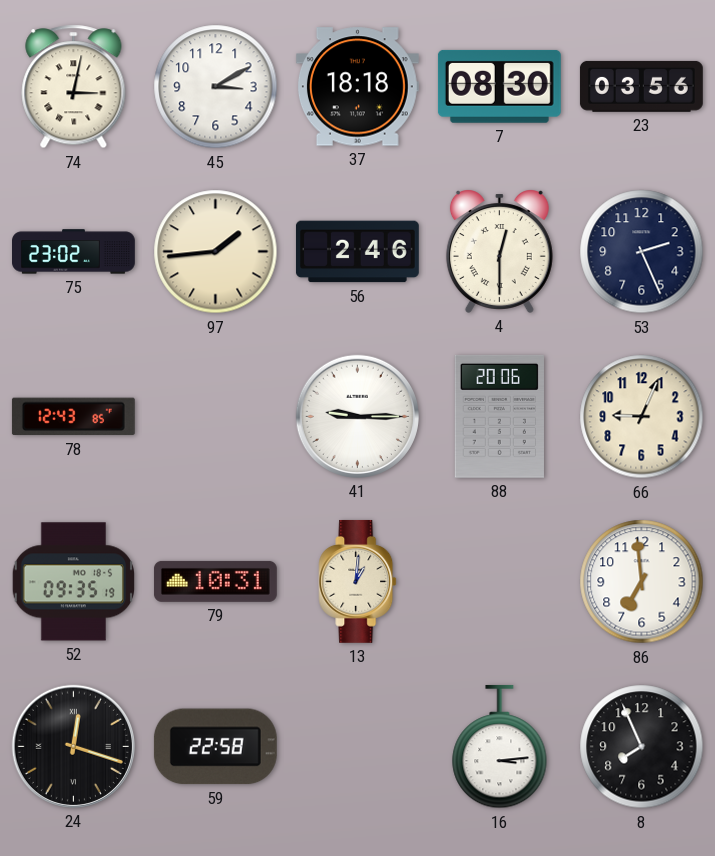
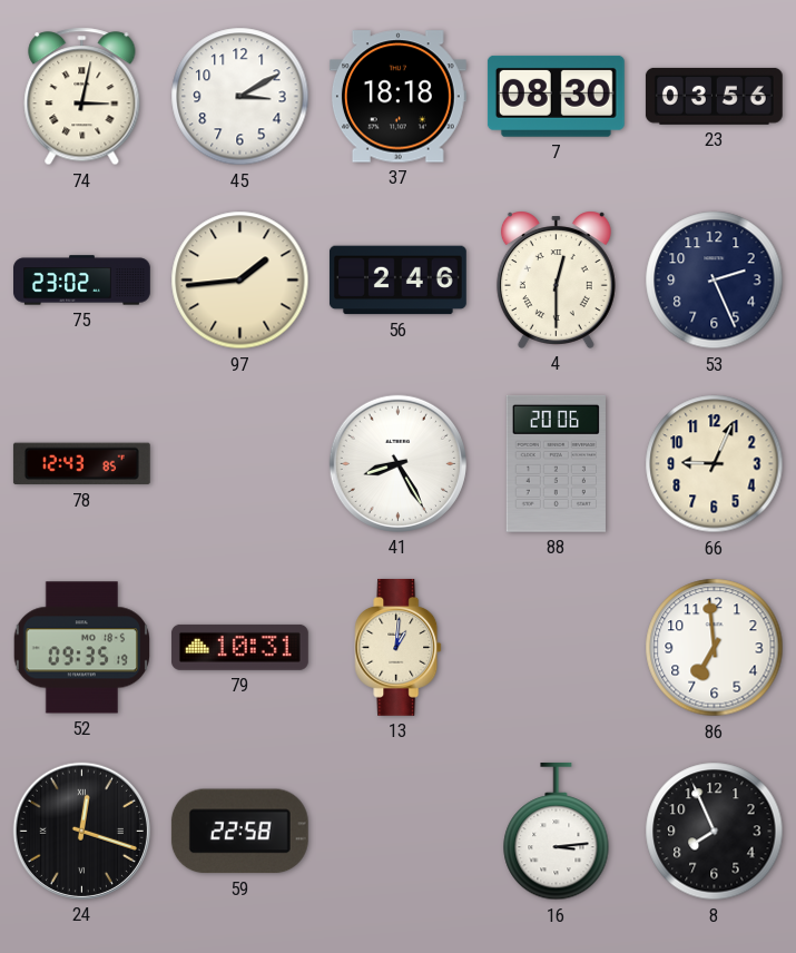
41: 9:15 -> 8:25
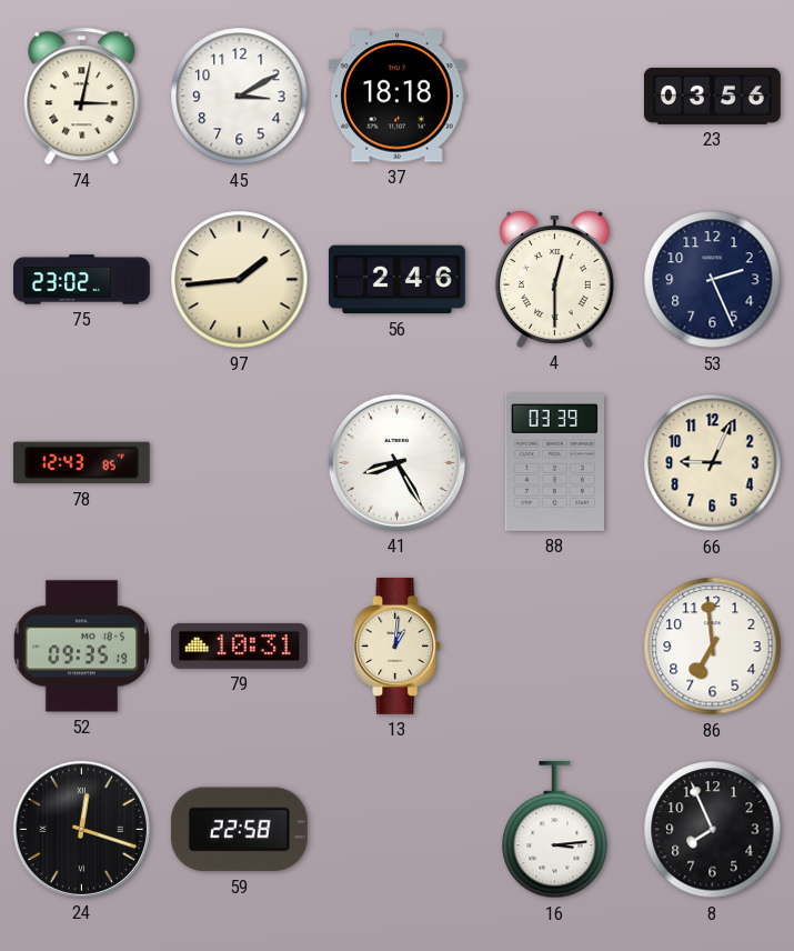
7: 08:30 -> none
88: 20:06 -> 03:39
